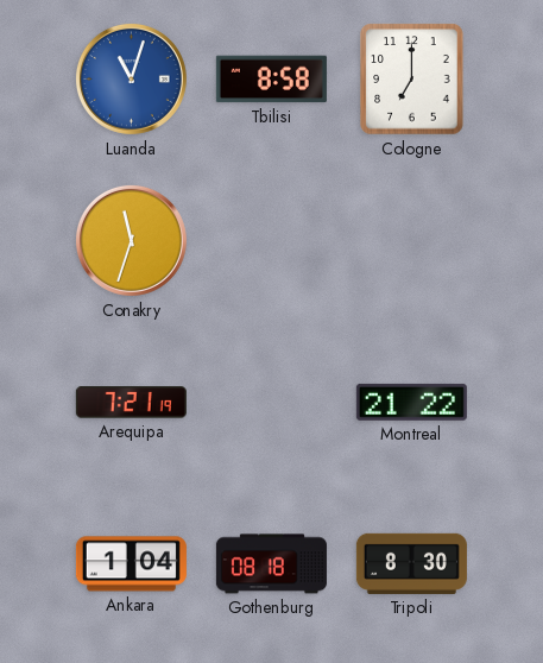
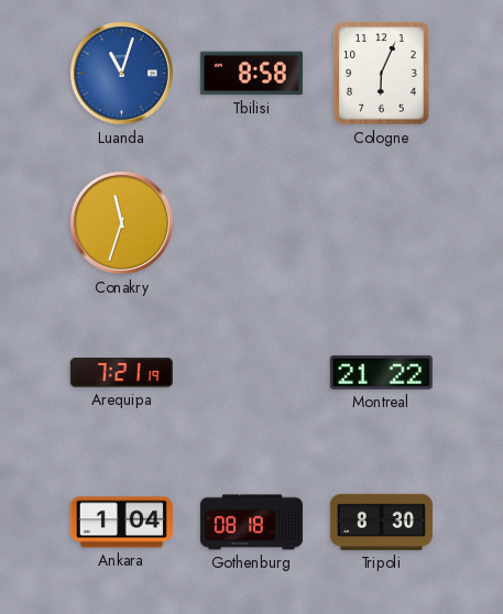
Cologne: 7:00 -> 6:04
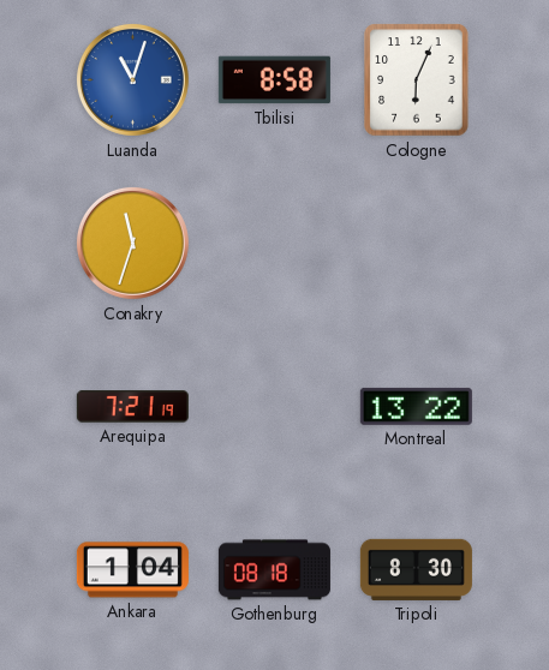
Montreal: 21:22 -> 13:22
